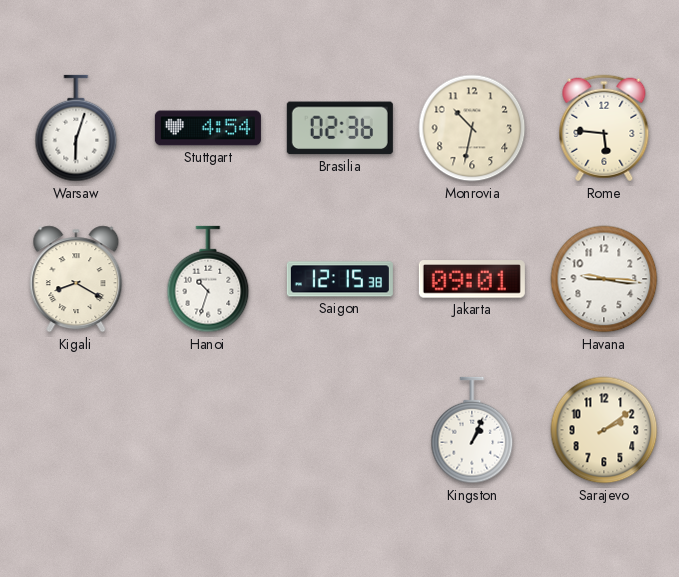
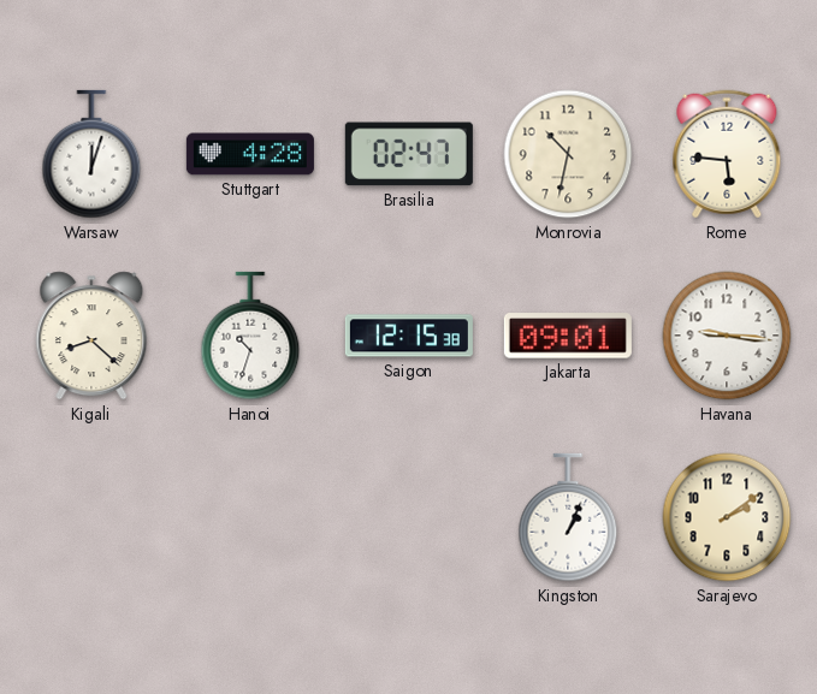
Warsaw: 6:03 -> 12:03
Stuttgart: 4:54 -> 4:28
Brasilia: 02:36 -> 02:47
Kigali: 8:20 -> 8:22
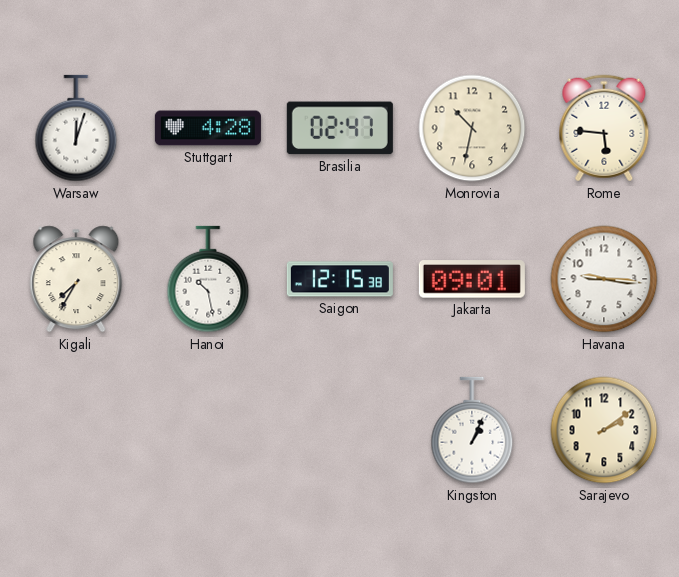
Kigali: 8:22 -> 7:35
Hanoi: 10:33 -> 10:28
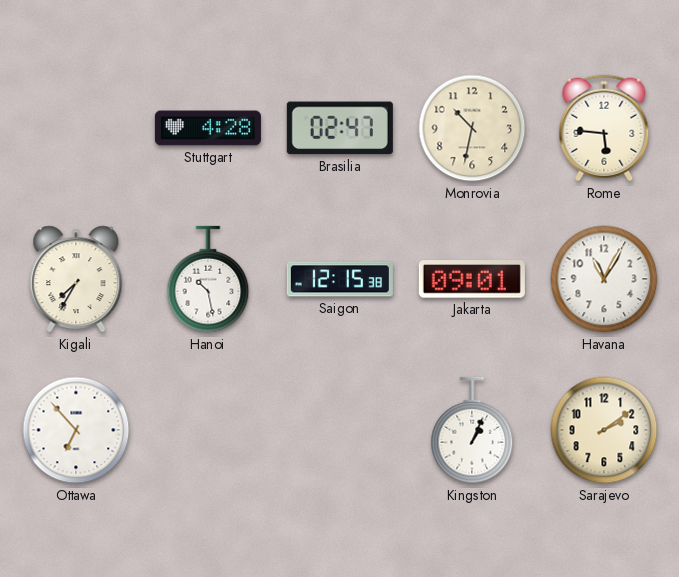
Warsaw: 12:03 -> none
Havana: 9:16 -> 11:05
Ottawa: none -> 6:53
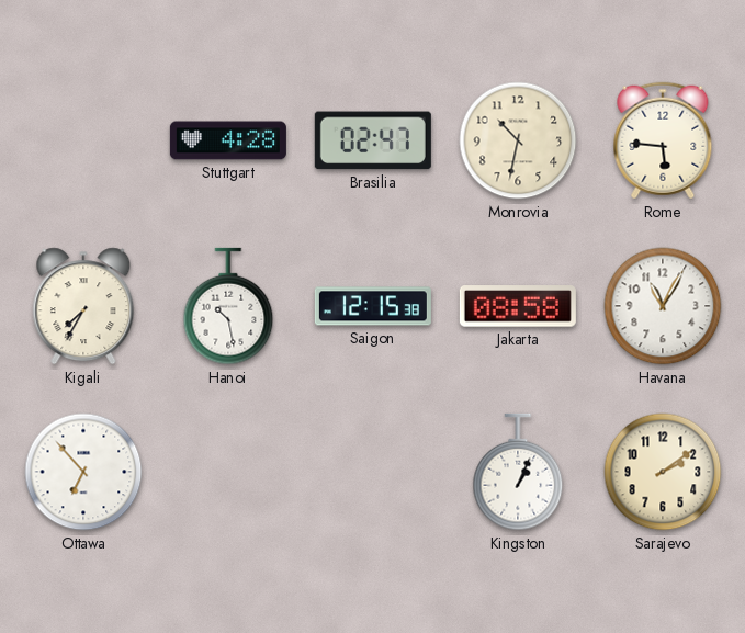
Jakarta: 09:01 -> 08:58
